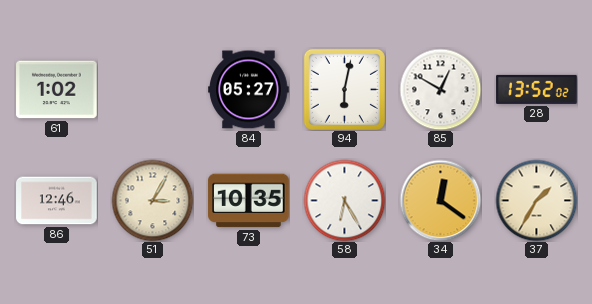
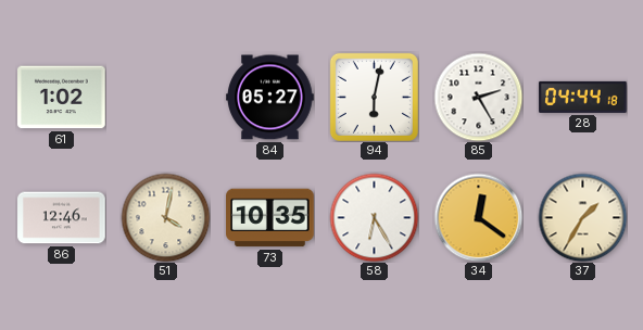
85: 12:50 -> 2:25
28: 13:52 -> 04:44
51: 3:05 -> 4:02
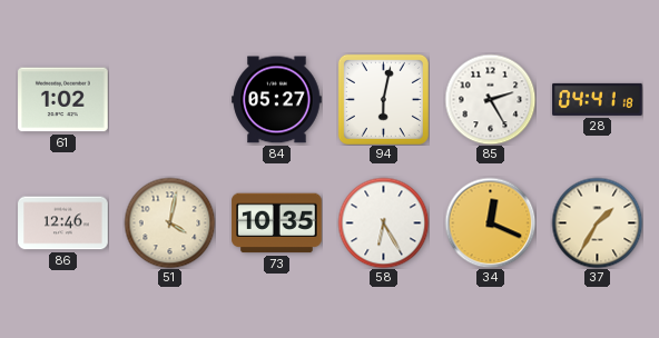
28: 04:44 -> 04:41
34: 12:21 -> 12:19
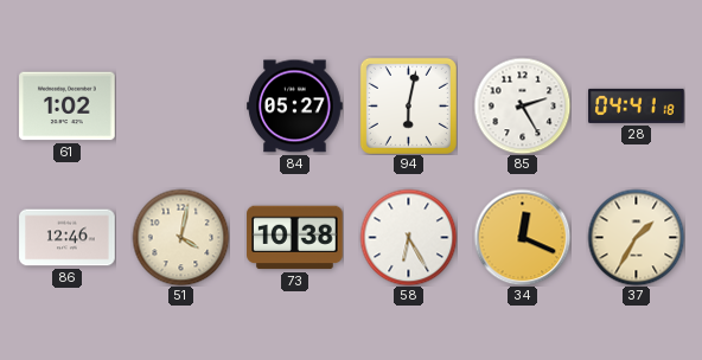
73: 10:35 -> 10:38
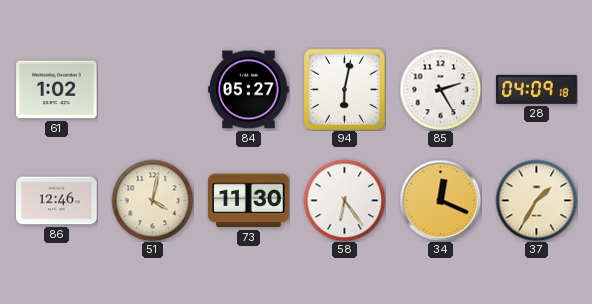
28: 04:41 -> 04:09
73: 10:38 -> 11:30
58: 6:25 -> 6:24
